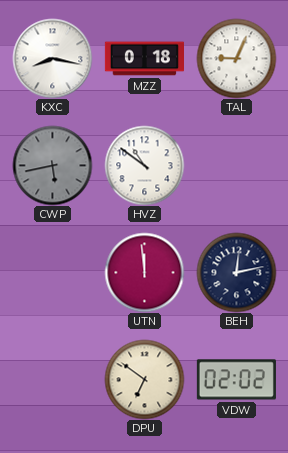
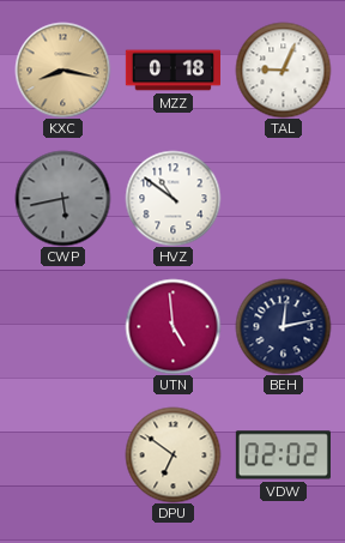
KXC dial: white -> champagne
UTN: 11:59 -> 4:59
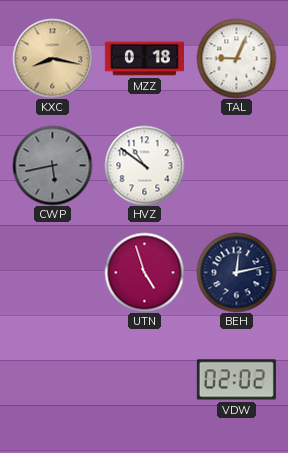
UTN: 4:59 -> 4:57
DPU: 6:51 -> none
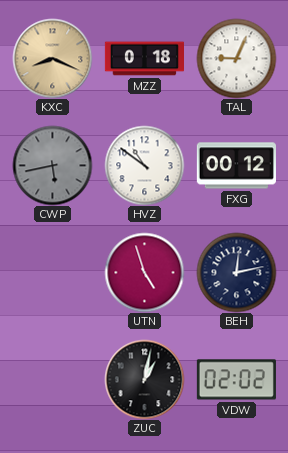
KXC: 8:17 -> 8:19
FXG: none -> 00:12
ZUC: none -> 1:02
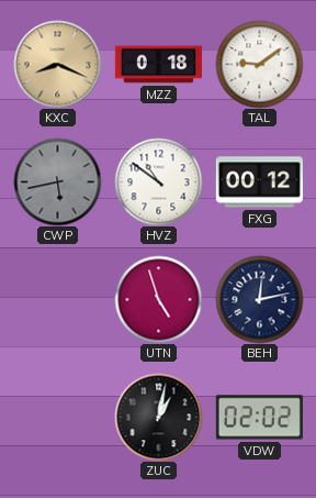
TAL: 9:04 -> 9:09
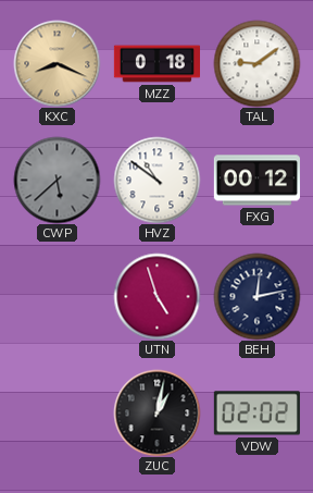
CWP: 5:43 -> 5:38
